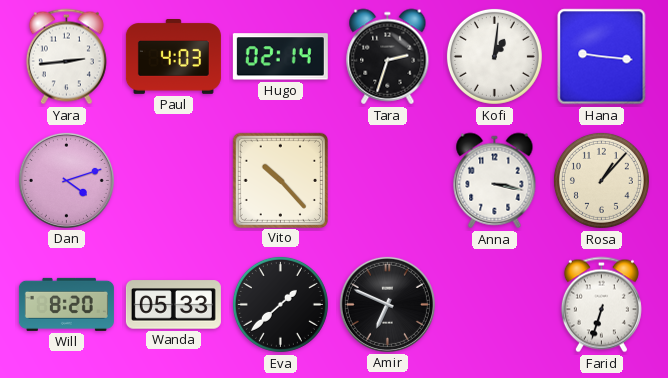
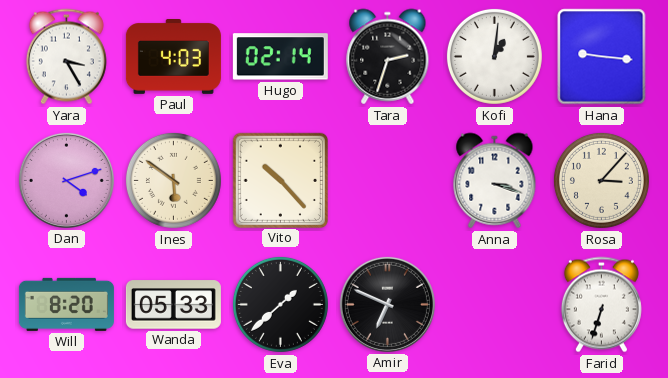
Yara: 2:44 -> 3:25
Ines: none -> 5:51
Anna: 3:17 -> 3:18
Rosa: 1:07 -> 3:07
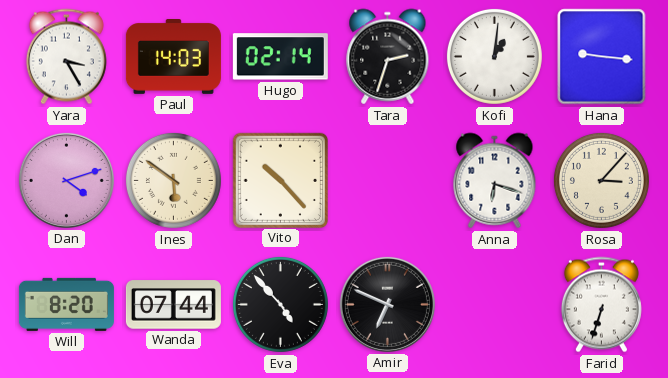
Paul: 4:03 -> 14:03
Anna: 3:18 -> 6:18
Wanda: 05:33 -> 07:44
Eva: 1:38 -> 4:53
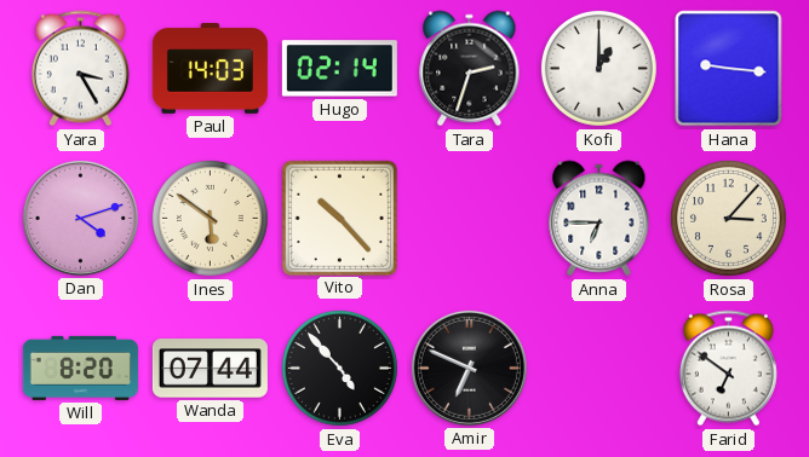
Kofi: 1:01 -> 1:00
Anna: 6:18 -> 6:45
Farid: 6:33 -> 6:51
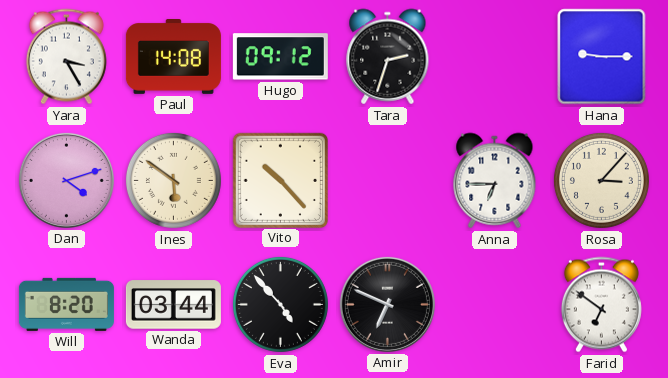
Paul: 14:03 -> 14:08
Hugo: 02:14 -> 09:12
Kofi: 1:00 -> none
Hana: 9:16 -> 9:15
Wanda: 07:44 -> 03:44
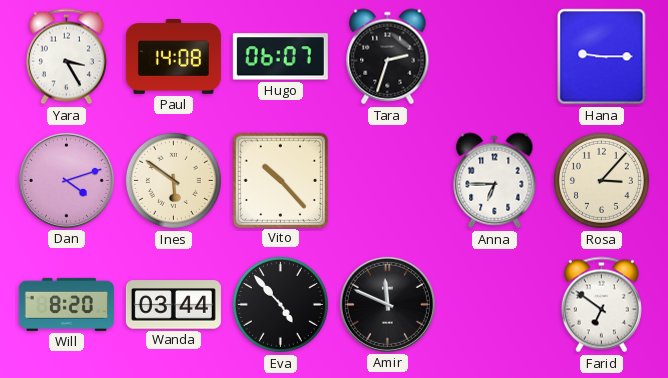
Hugo: 09:12 -> 06:07
Amir: 6:49 -> 11:49
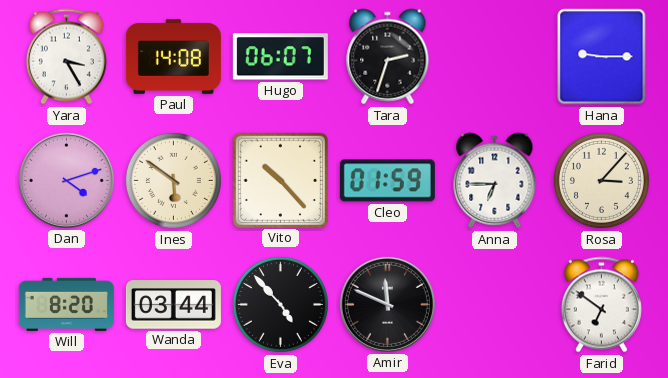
Cleo: none -> 01:59
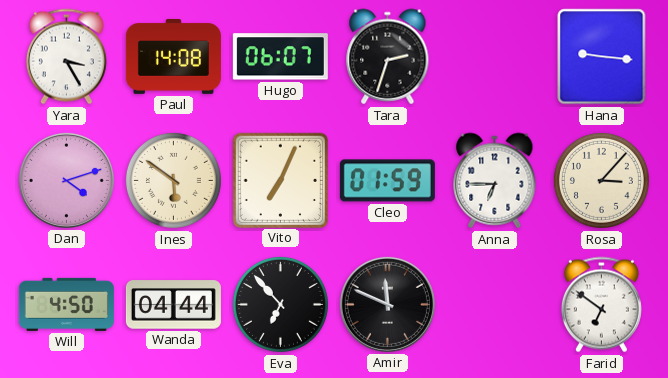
Hana: 9:15 -> 9:16
Vito: 10:23 -> 7:04
Will: 8:20 -> 4:50
Wanda: 03:44 -> 04:44
Eva: 4:53 -> 6:53
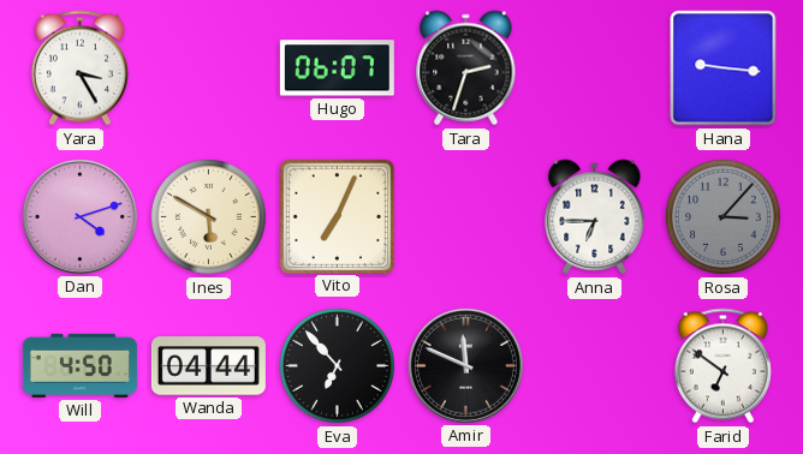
Paul: 14:08 -> none
Ines: 5:51 -> 5:50
Cleo: 01:59 -> none
Rosa dial: cream -> grey
